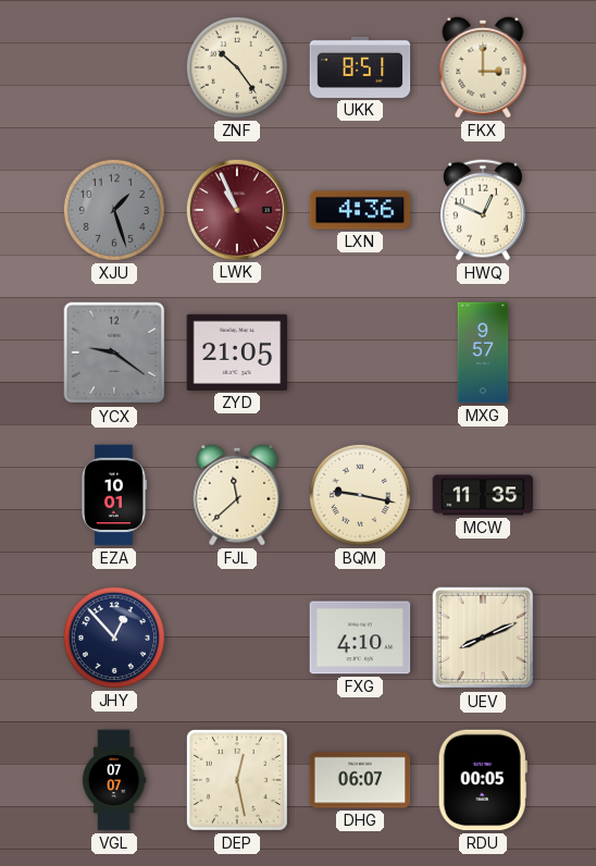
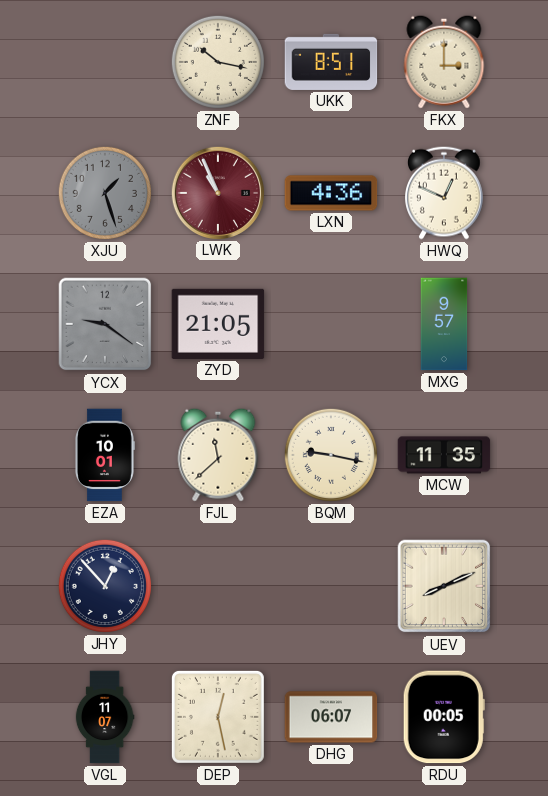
ZNF: 10:24 -> 10:17
FXG: 4:10 -> none
VGL: 07:07 -> 11:07
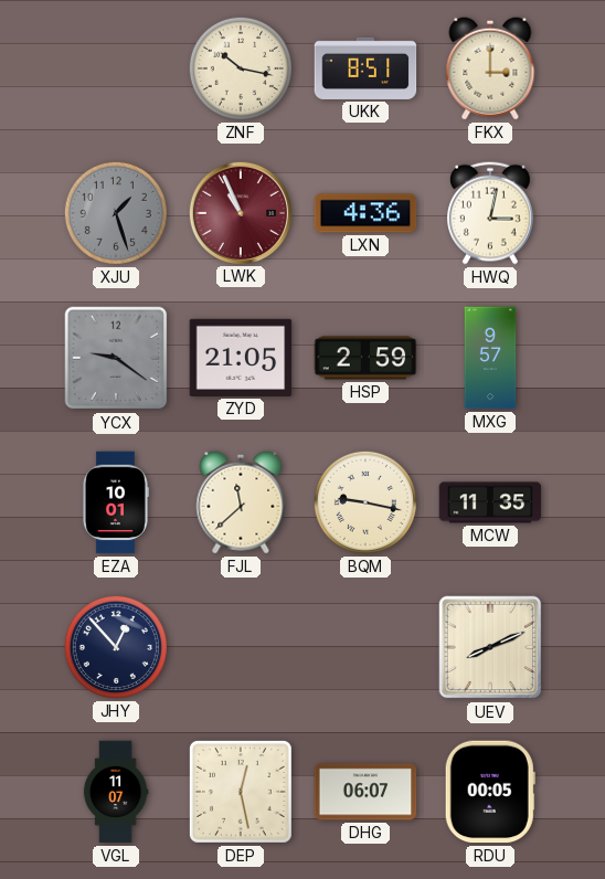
HWQ: 12:49 -> 3:02
HSP: none -> 2:59
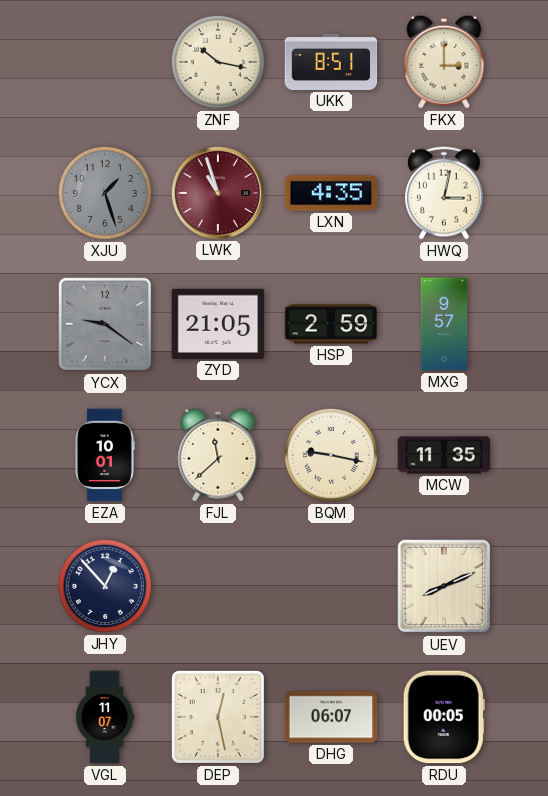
LWK: 10:56 -> 10:57
LXN: 4:36 -> 4:35
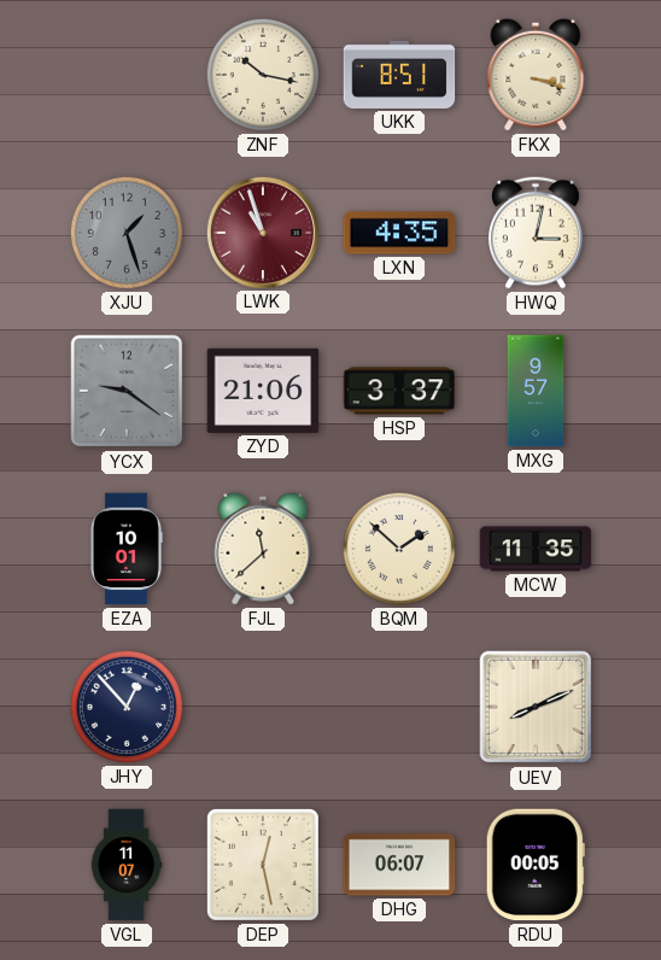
FKX: 3:00 -> 3:18
ZYD: 21:05 -> 21:06
HSP: 2:59 -> 3:37
BQM: 9:17 -> 1:52
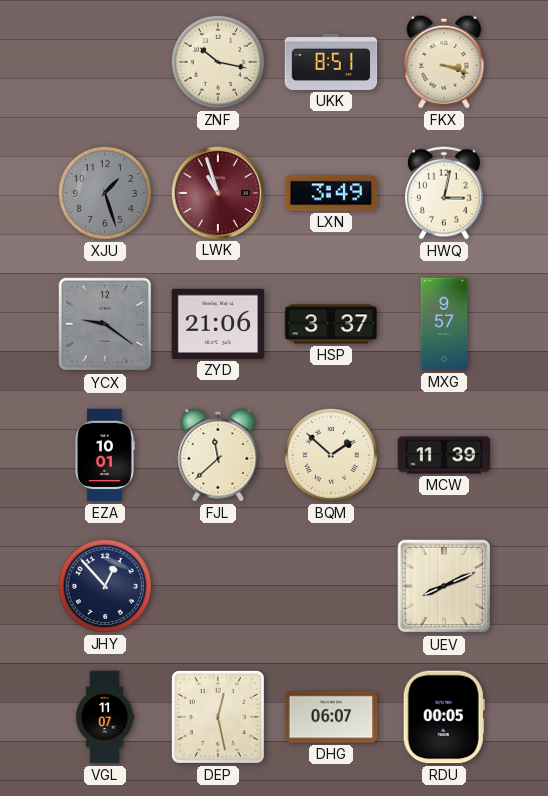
LXN: 4:35 -> 3:49
MCW: 11:35 -> 11:39
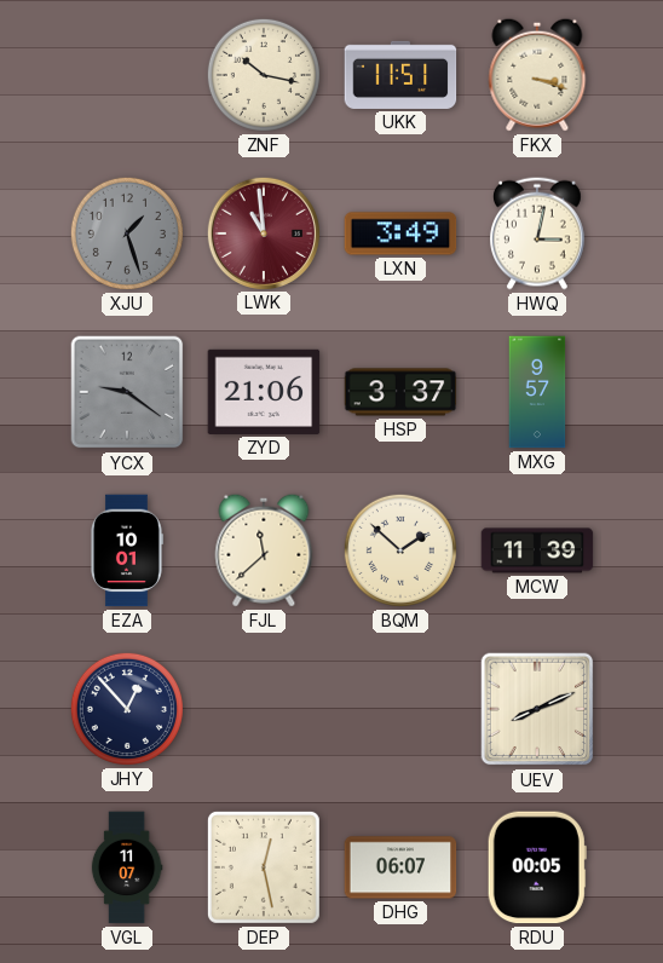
UKK: 8:51 -> 11:51
LWK: 10:57 -> 10:59
